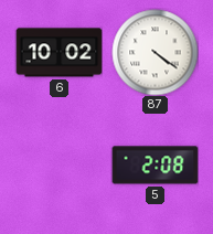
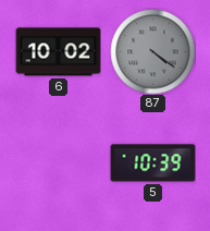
87 dial: white -> grey
5: 2:08 -> 10:39
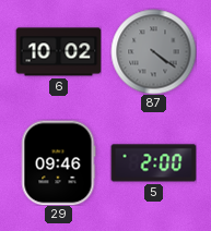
29: none -> 09:46
5: 10:39 -> 2:00
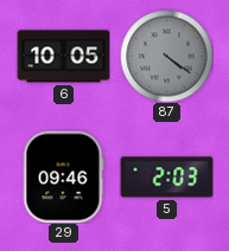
6: 10:02 -> 10:05
5: 2:00 -> 2:03
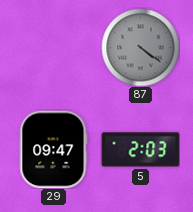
6: 10:05 -> none
29: 09:46 -> 09:47
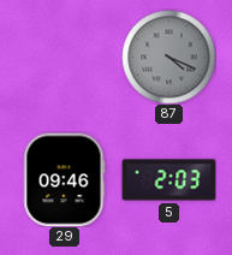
87: 4:21 -> 4:19
29: 09:47 -> 09:46
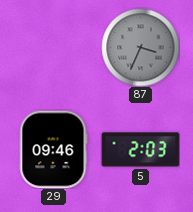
87: 4:19 -> 3:34
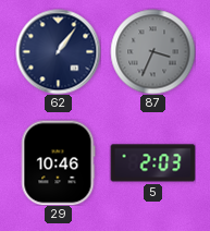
62: none -> 1:06
29: 09:46 -> 10:46
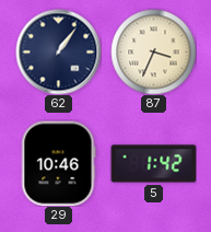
87 dial: grey -> cream
5: 2:03 -> 1:42
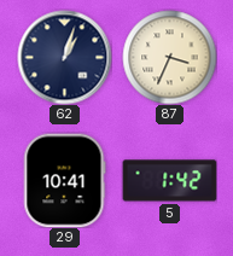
62: 1:06 -> 1:03
29: 10:46 -> 10:41
